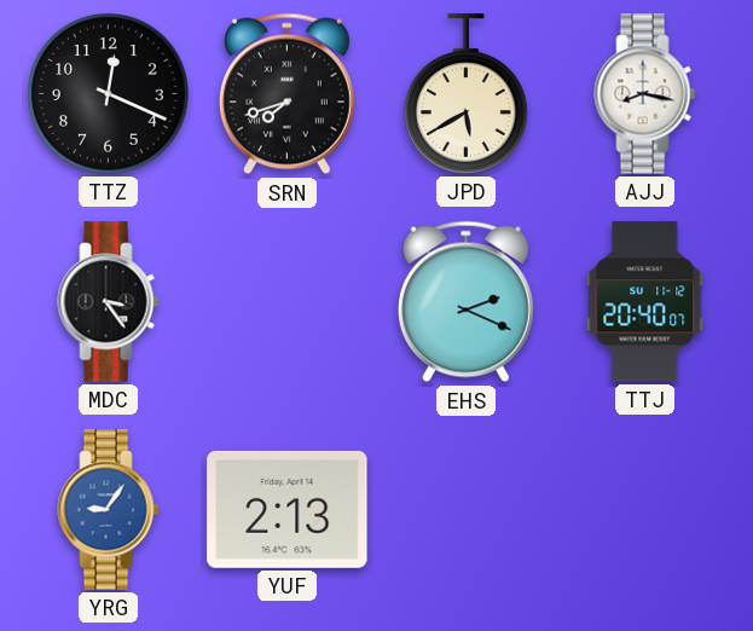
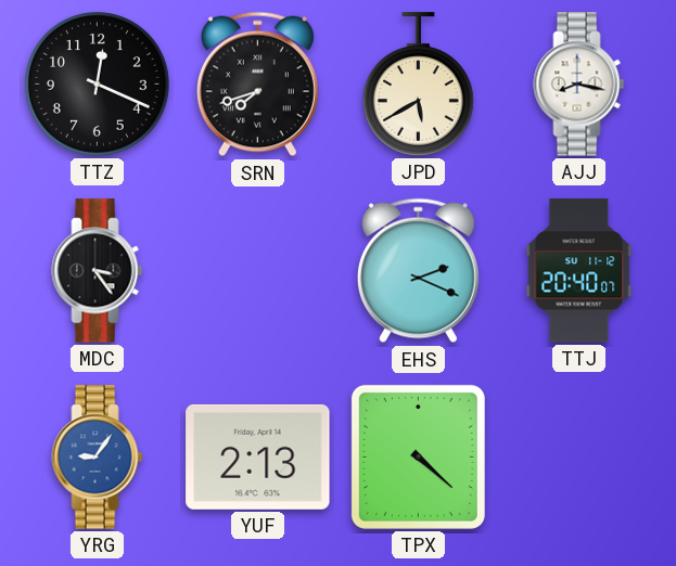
TPX: none -> 4:22
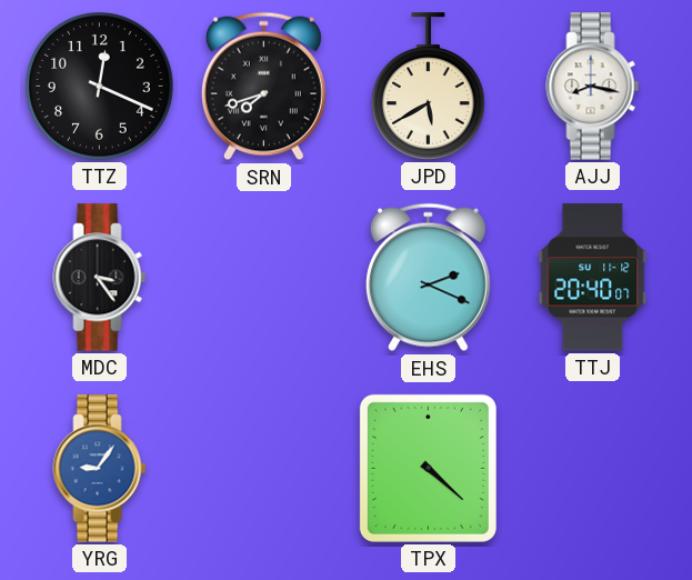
YUF: 2:13 -> none
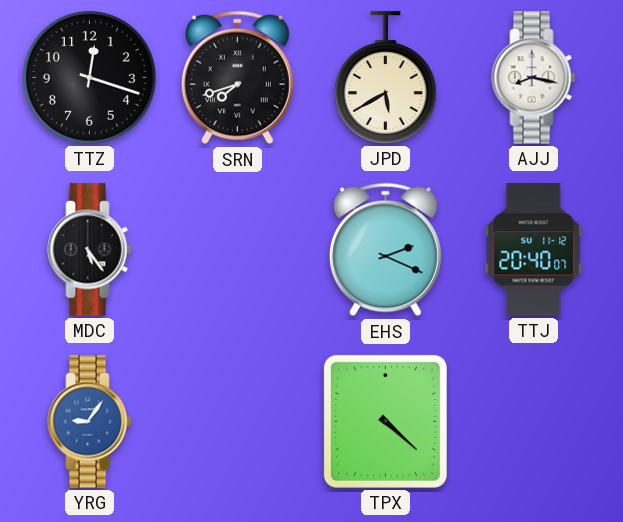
TTZ: 12:19 -> 12:18
MDC: 3:24 -> 5:24
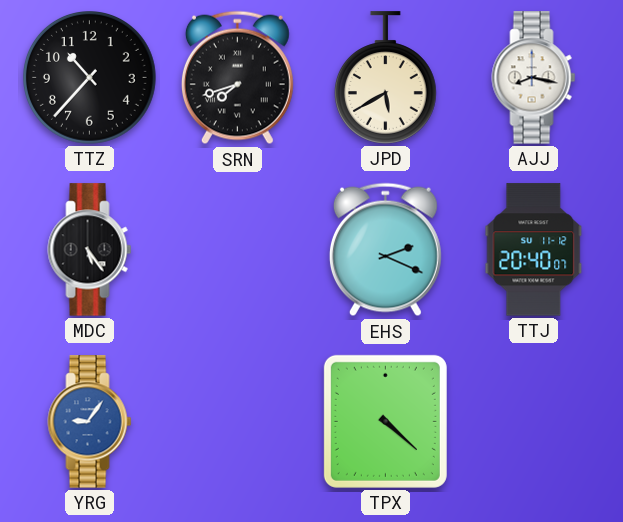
TTZ: 12:18 -> 10:37
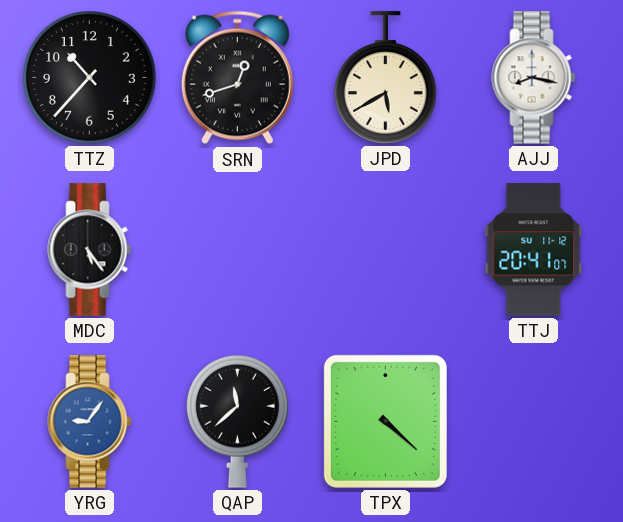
SRN: 7:42 -> 12:42
EHS: 2:19 -> none
TTJ: 20:40 -> 20:41
QAP: none -> 11:38
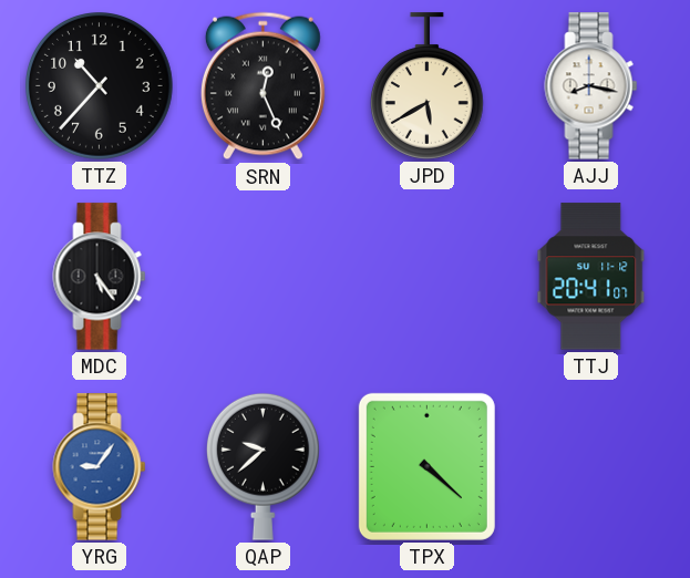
SRN: 12:42 -> 12:26
QAP: 11:38 -> 9:38
